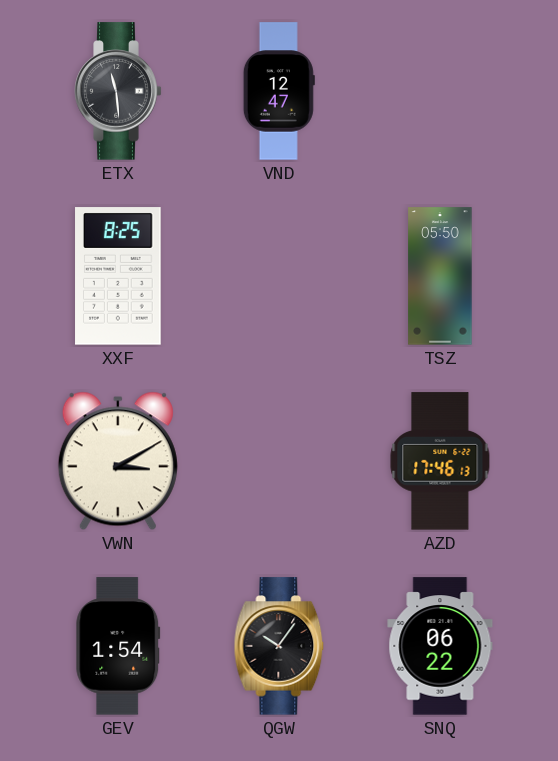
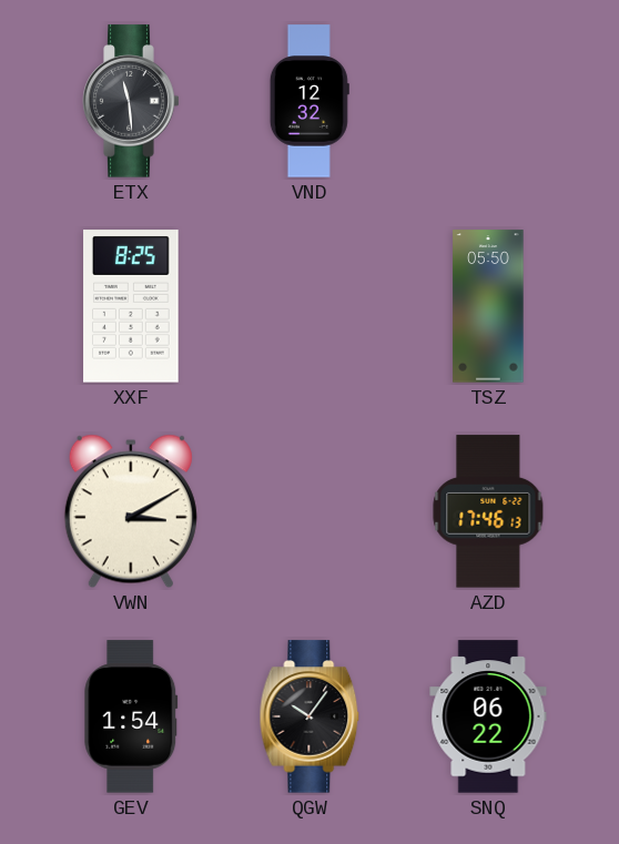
VND: 12:47 -> 12:32
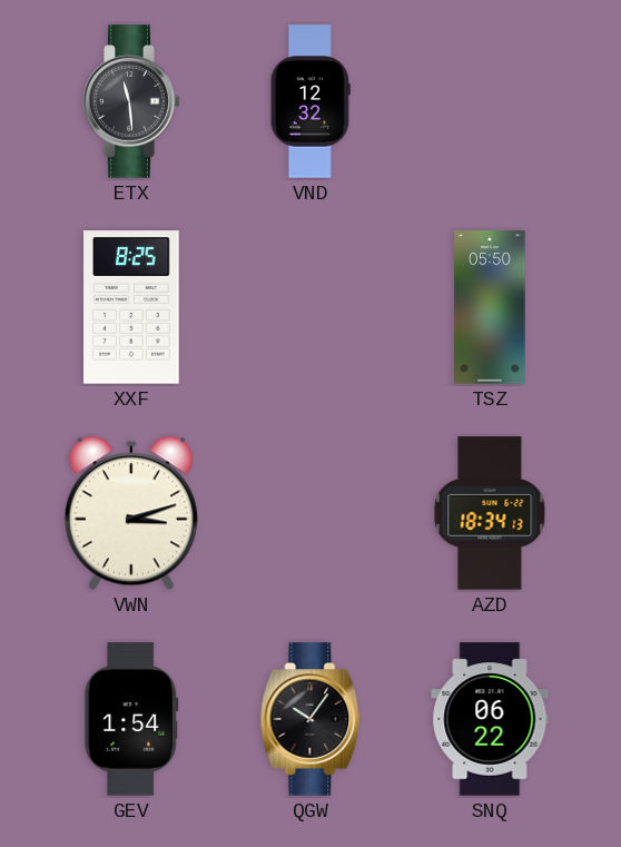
VWN: 3:10 -> 3:12
AZD: 17:46 -> 18:34
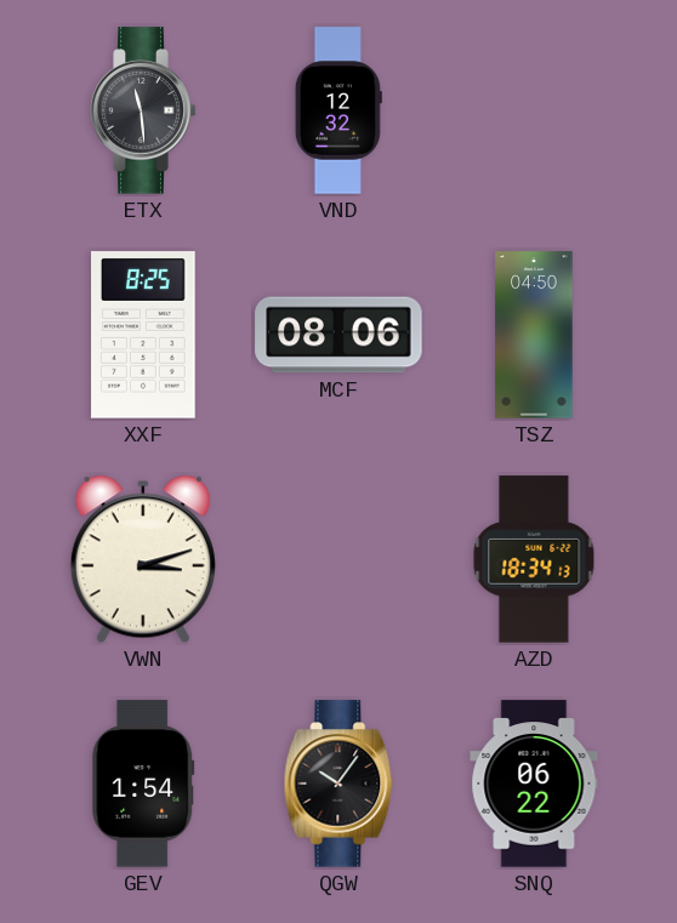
MCF: none -> 08:06
TSZ: 05:50 -> 04:50
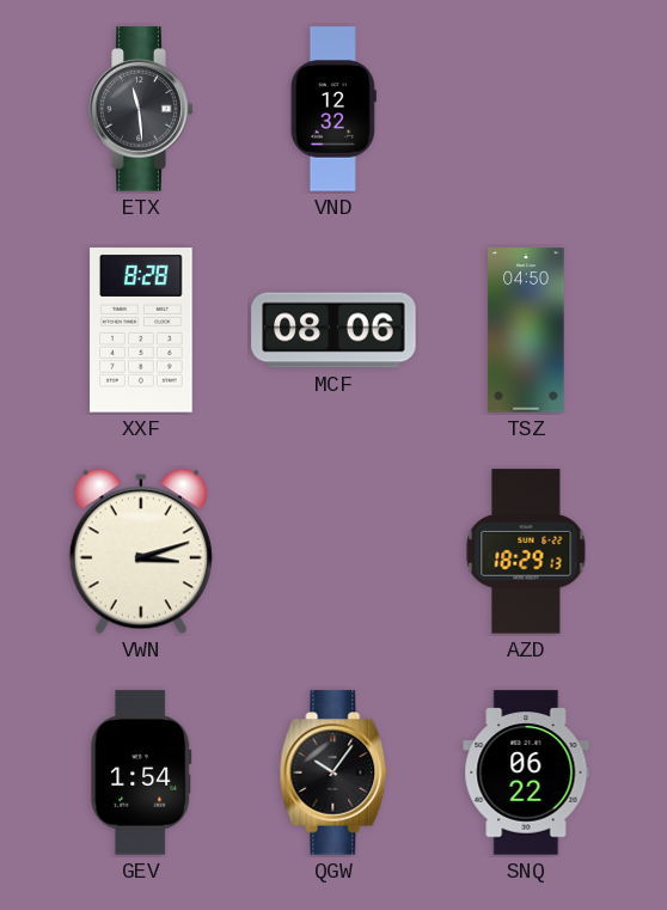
XXF: 8:25 -> 8:28
AZD: 18:34 -> 18:29
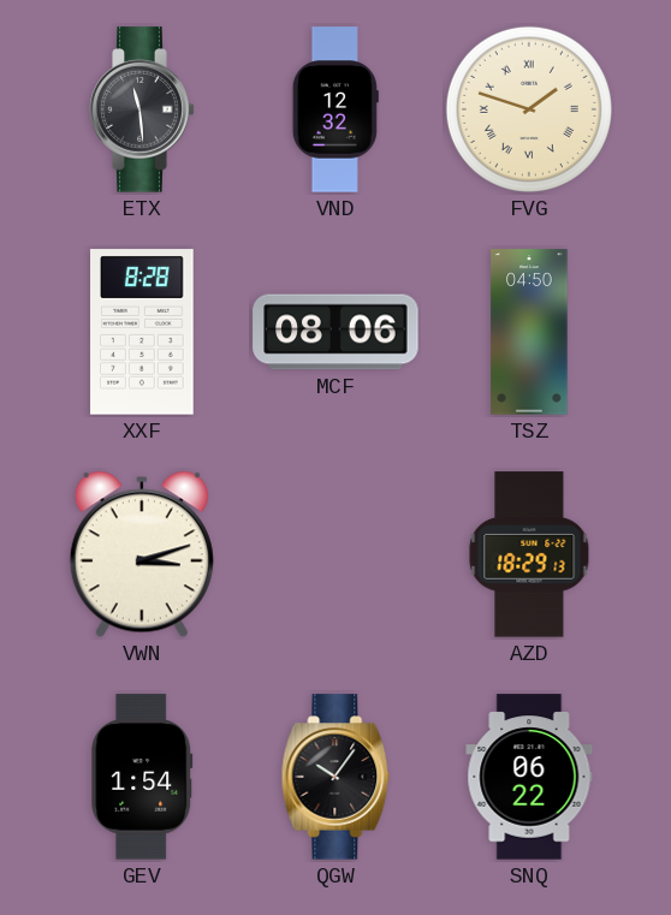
FVG: none -> 1:48
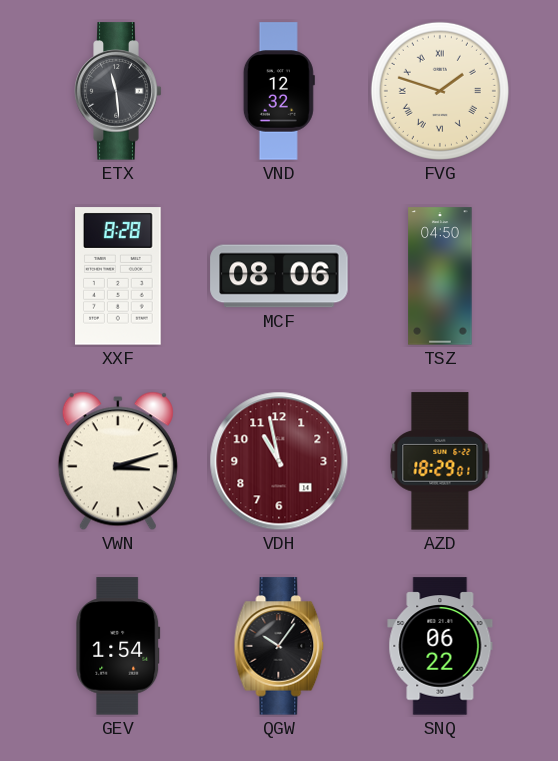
VDH: none -> 10:58
AZD: 18:29:13 -> 18:29:01
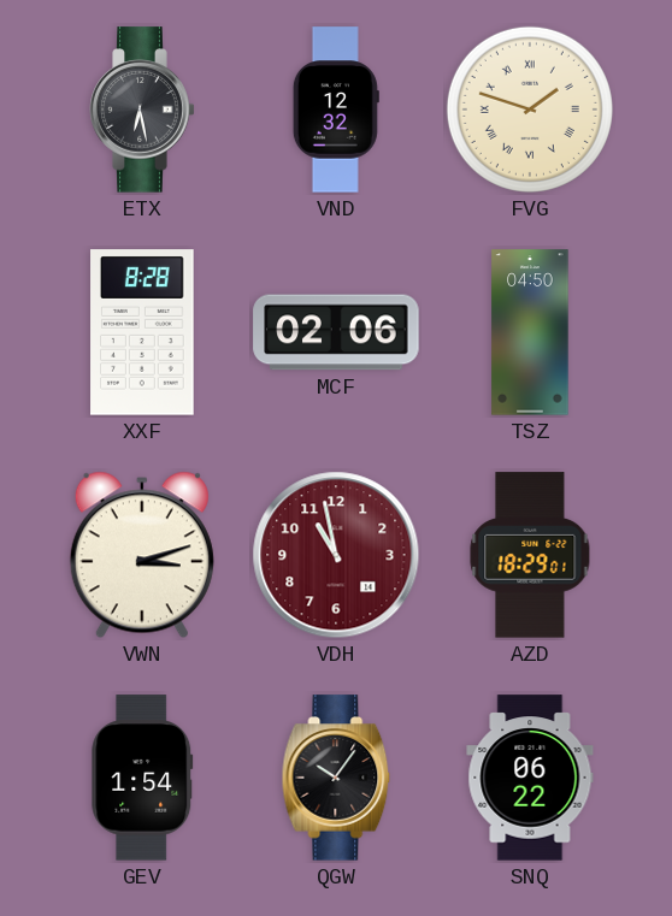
ETX: 11:29 -> 6:28
MCF: 08:06 -> 02:06
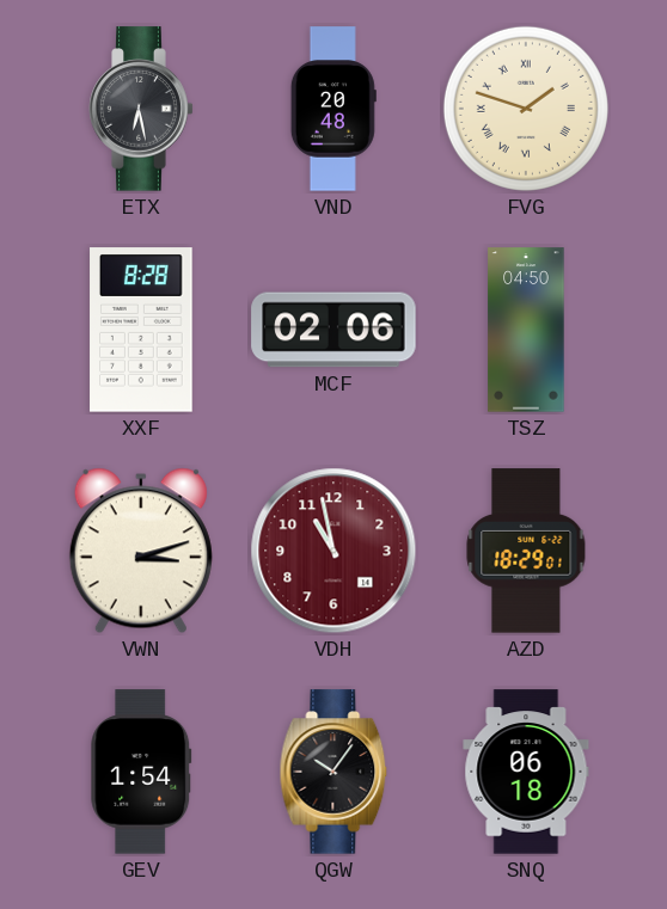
VND: 12:32 -> 20:48
SNQ: 06:22 -> 06:18
